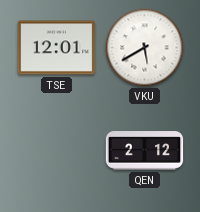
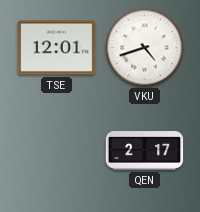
VKU: 5:40 -> 4:42
QEN: 2:12 -> 2:17
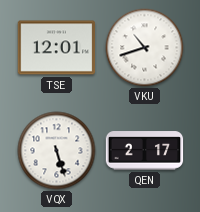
VKU: 4:42 -> 10:42
VQX: none -> 5:27
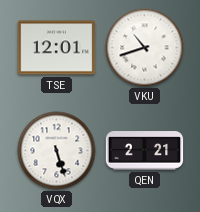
QEN: 2:17 -> 2:21
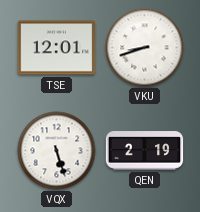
VKU: 10:42 -> 8:42
QEN: 2:21 -> 2:19
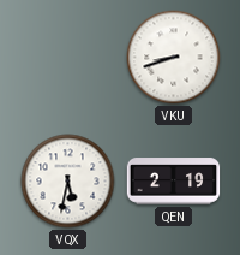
TSE: 12:01 -> none
VQX: 5:27 -> 5:32
